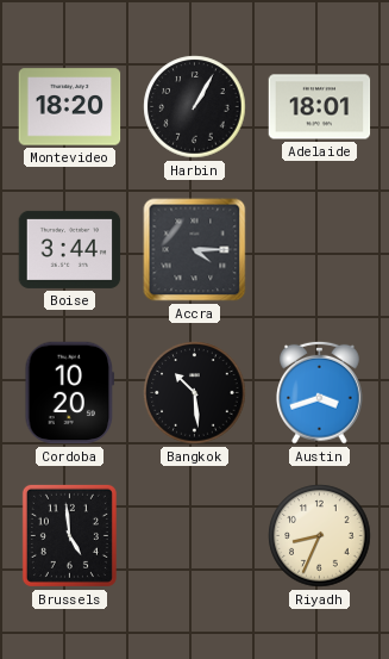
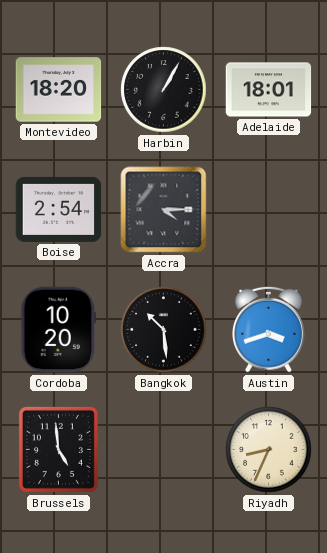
Boise: 3:44 -> 2:54
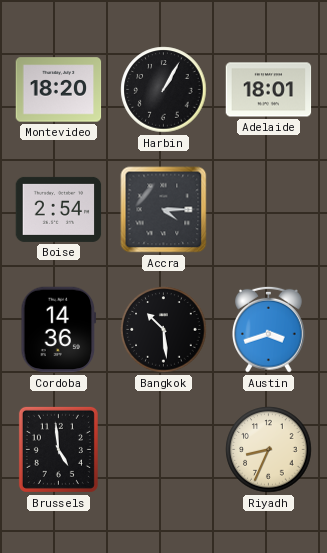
Cordoba: 10:20 -> 14:36
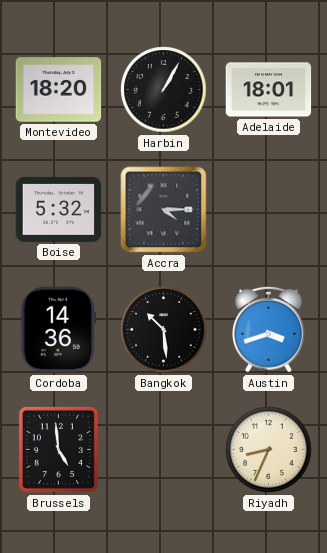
Boise: 2:54 -> 5:32
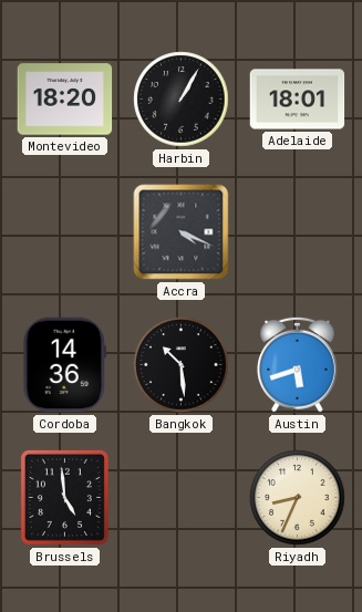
Boise: 5:32 -> none
Accra: 4:15 -> 4:19
Austin: 3:42 -> 5:42
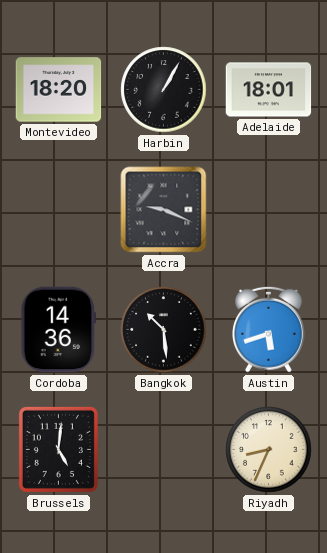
Accra: 4:19 -> 9:19
Brussels: 4:59 -> 5:01
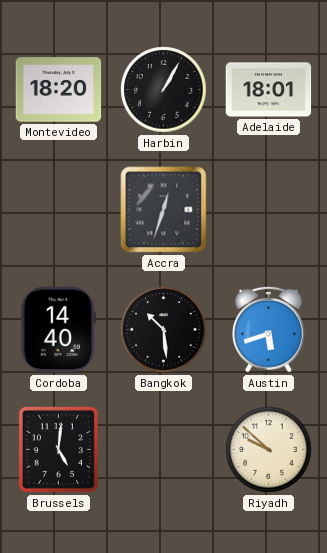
Accra: 9:19 -> 12:33
Cordoba: 14:36 -> 14:40
Riyadh: 8:34 -> 9:52
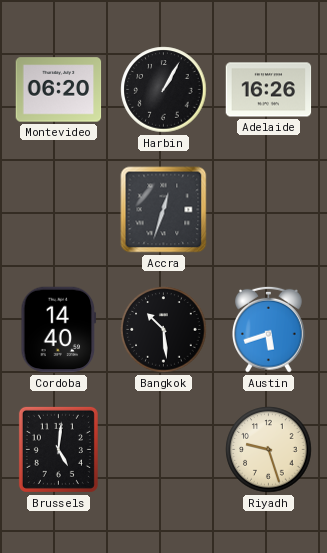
Montevideo: 18:20 -> 06:20
Adelaide: 18:01 -> 16:26
Riyadh: 9:52 -> 9:27
